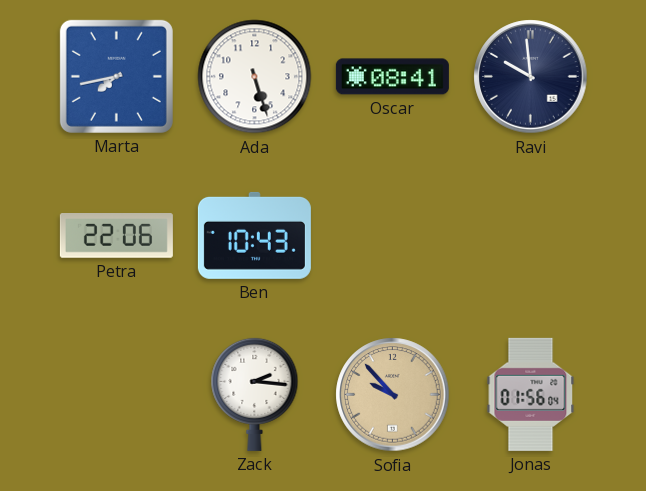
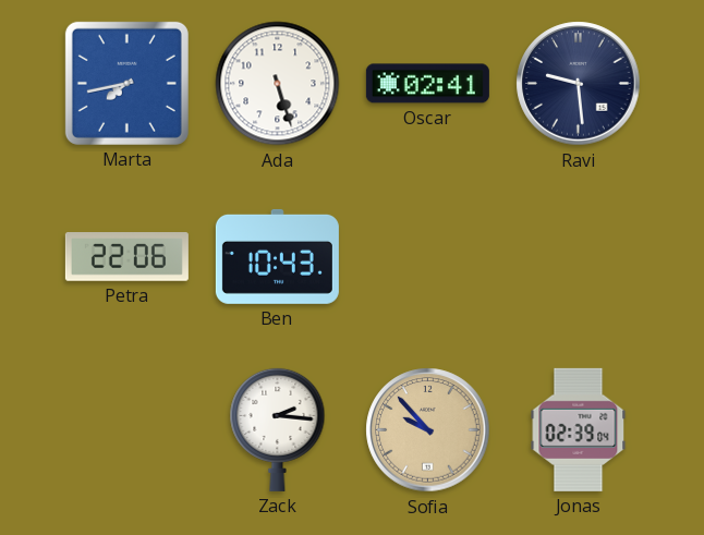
Oscar: 08:41 -> 02:41
Ravi: 9:59 -> 9:29
Jonas: 01:56 -> 02:39
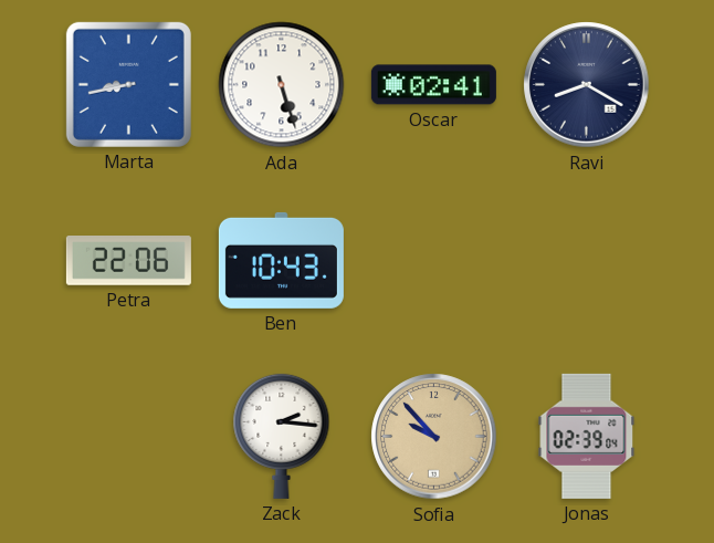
Marta: 7:43 -> 8:43
Ravi: 9:29 -> 8:20
